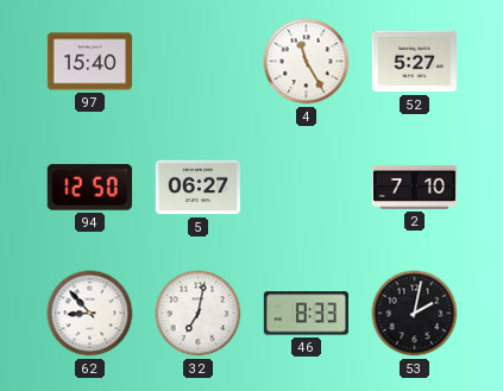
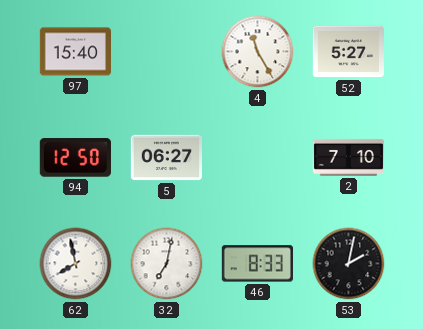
62: 8:53 -> 7:58
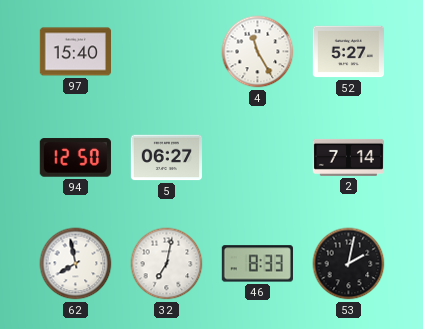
2: 7:10 -> 7:14
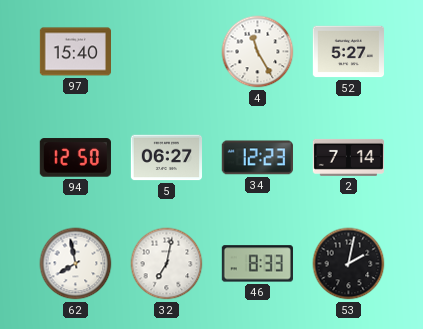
34: none -> 12:23
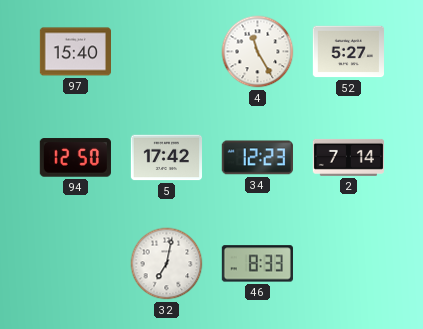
5: 06:27 -> 17:42
62: 7:58 -> none
53: 2:02 -> none
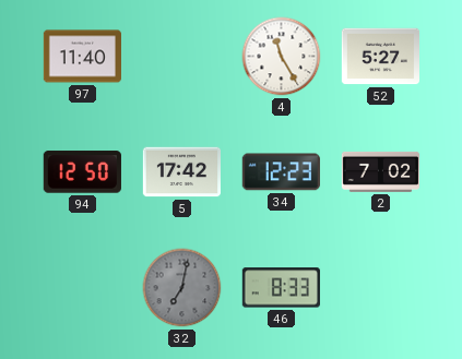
97: 15:40 -> 11:40
2: 7:14 -> 7:02
32 dial: white -> grey
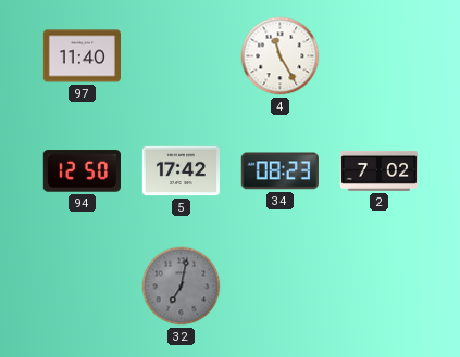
52: 5:27 -> none
34: 12:23 -> 08:23
46: 8:33 -> none
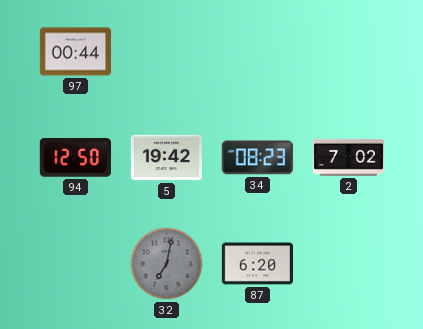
97: 11:40 -> 00:44
4: 11:25 -> none
5: 17:42 -> 19:42
87: none -> 6:20
